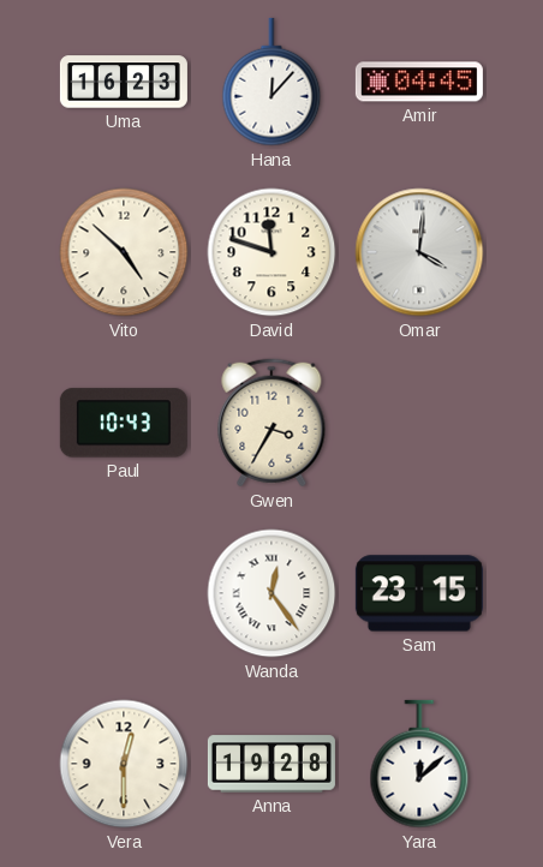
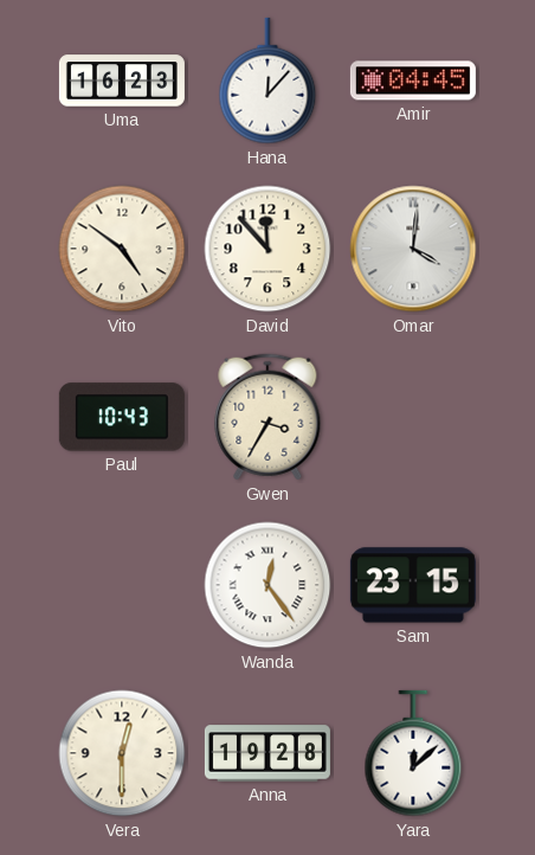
Vito: 4:52 -> 4:51
David: 11:48 -> 11:53
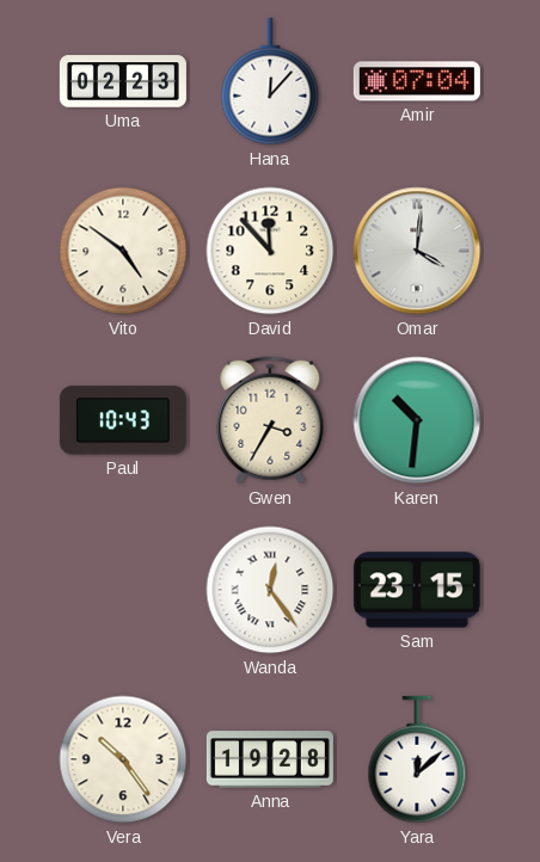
Uma: 16:23 -> 02:23
Amir: 04:45 -> 07:04
Karen: none -> 10:31
Vera: 12:30 -> 10:24
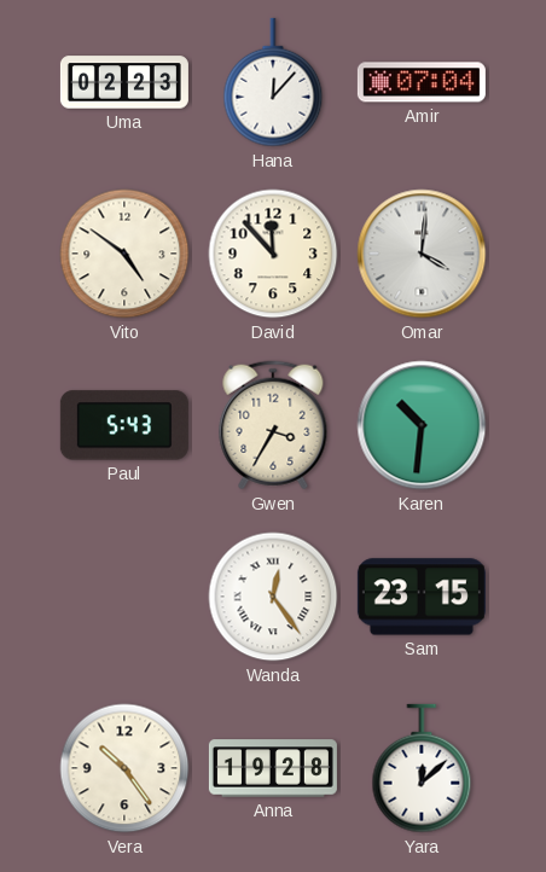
Paul: 10:43 -> 5:43
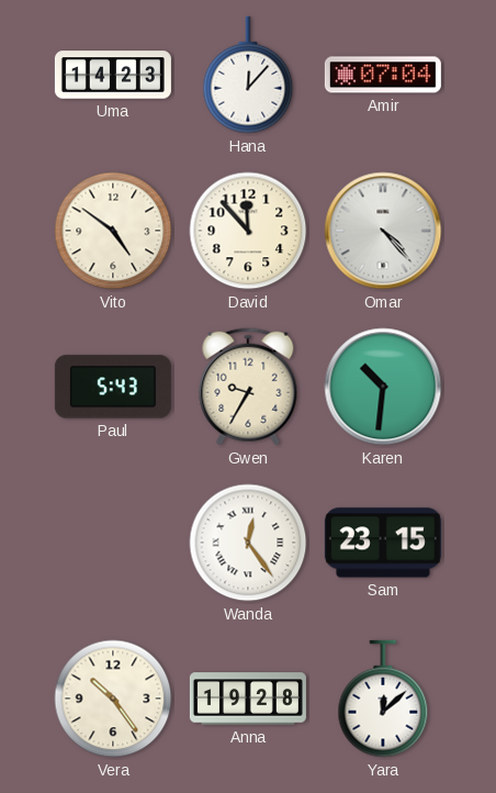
Uma: 02:23 -> 14:23
Omar: 4:01 -> 4:23
Gwen: 3:35 -> 9:35
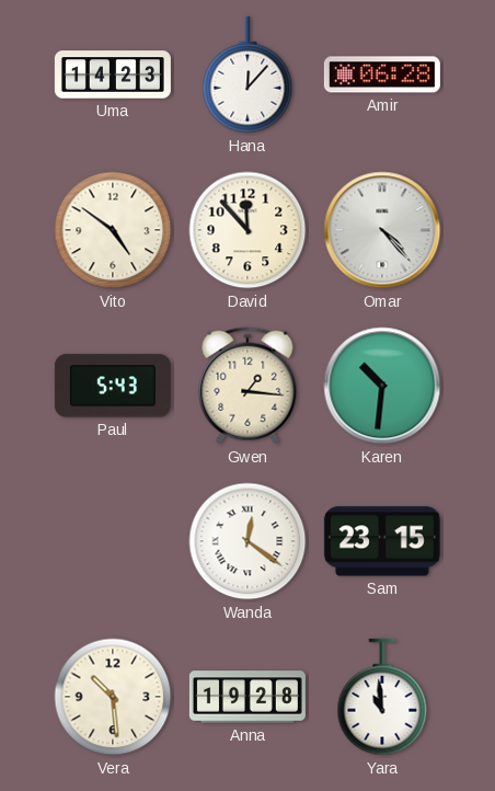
Amir: 07:04 -> 06:28
Gwen: 9:35 -> 1:16
Wanda: 12:24 -> 12:21
Vera: 10:24 -> 10:29
Yara: 12:08 -> 10:59
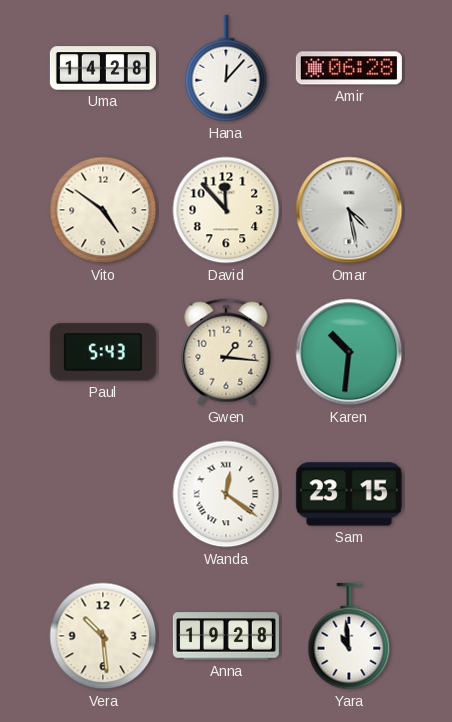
Uma: 14:23 -> 14:28
Omar: 4:23 -> 4:28
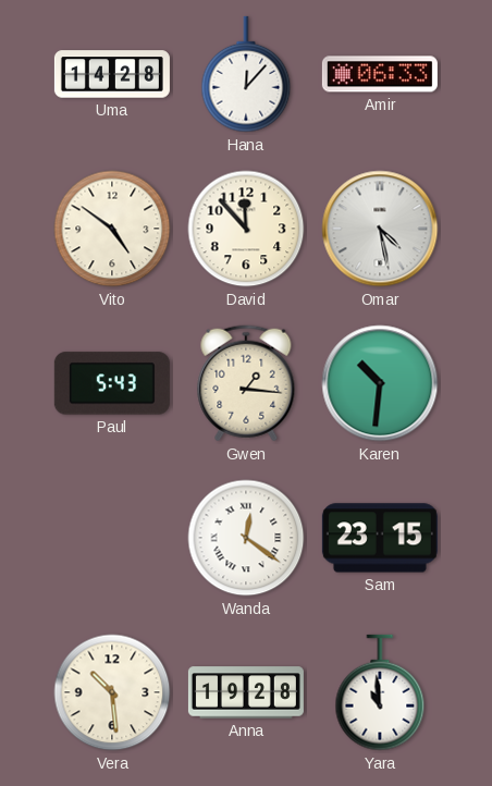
Amir: 06:28 -> 06:33
